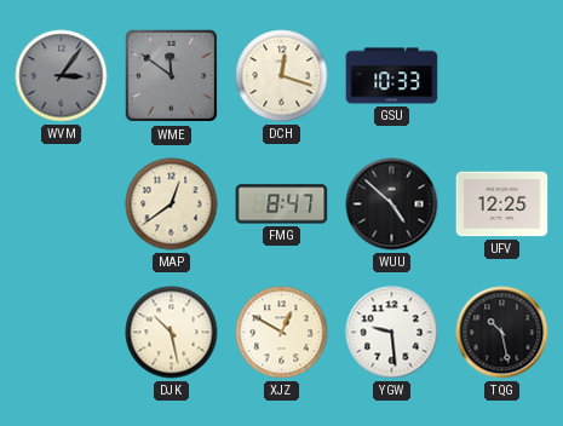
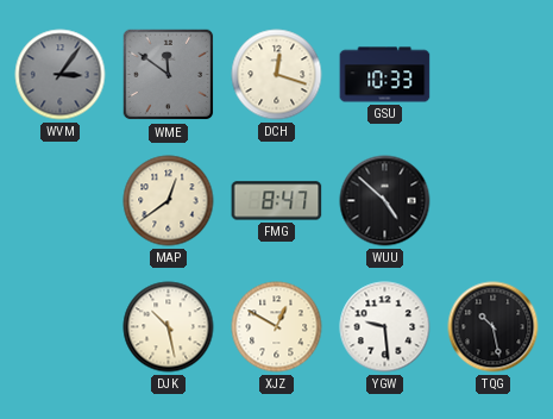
UFV: 12:25 -> none
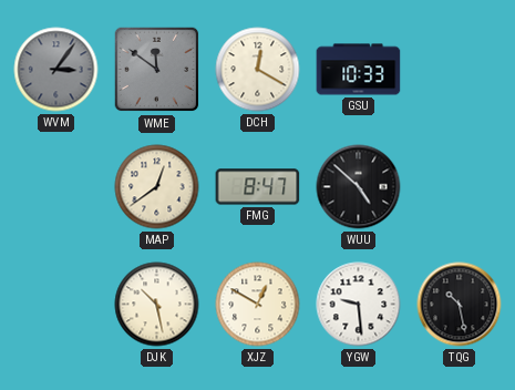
DCH: 12:18 -> 12:20
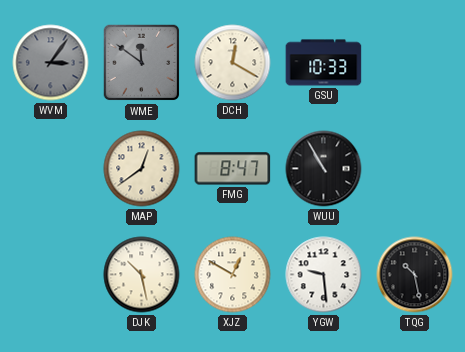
WUU: 4:52 -> 10:55
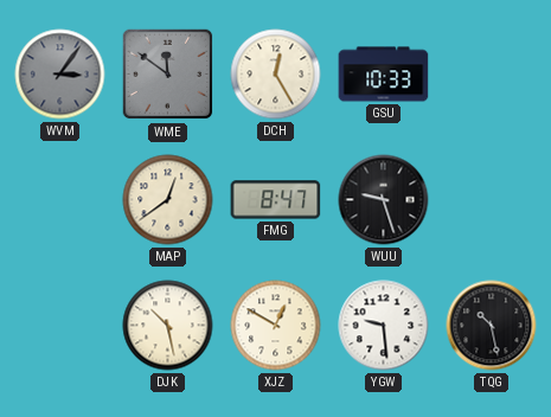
DCH: 12:20 -> 12:25
WUU: 10:55 -> 9:27
